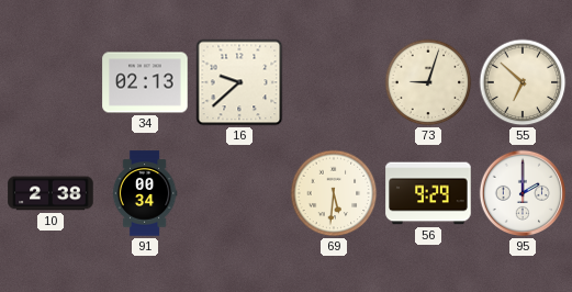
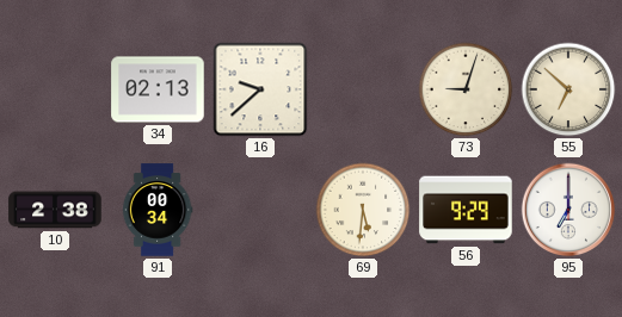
95: 2:00 -> 7:00
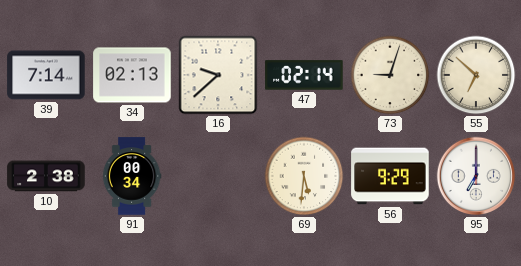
39: none -> 7:14
47: none -> 02:14
